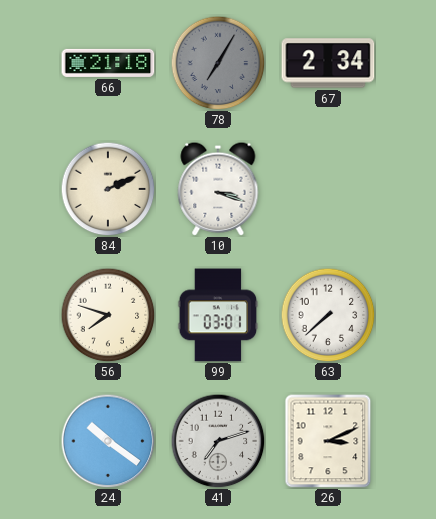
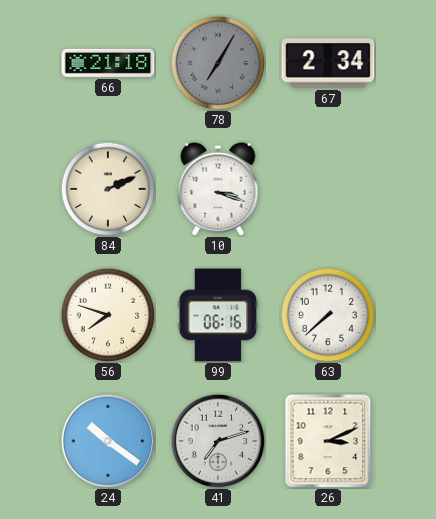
99: 03:01 -> 06:16
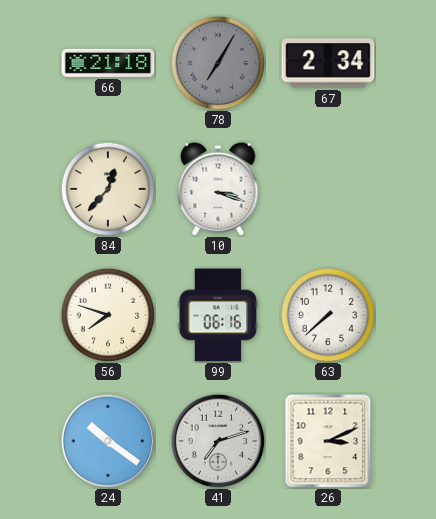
84: 2:11 -> 12:37
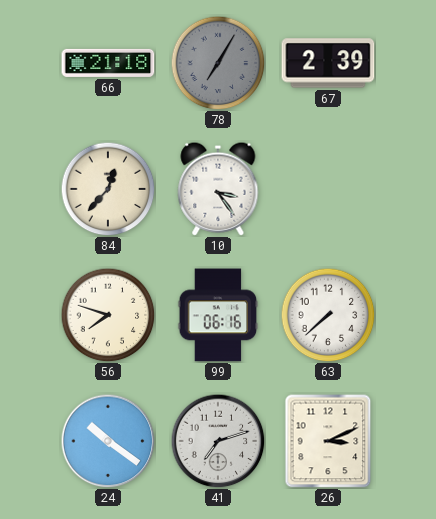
67: 2:34 -> 2:39
10: 3:18 -> 3:24
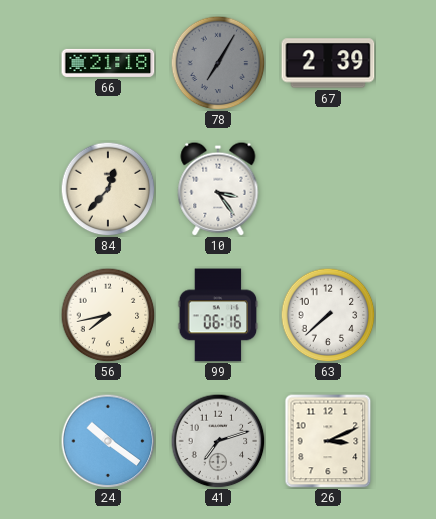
56: 7:48 -> 7:43
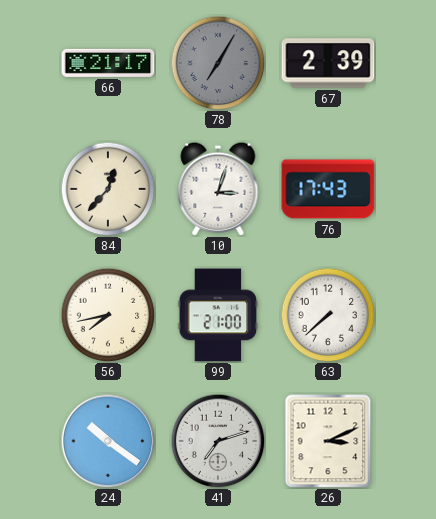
66: 21:18 -> 21:17
10: 3:24 -> 3:03
76: none -> 17:43
99: 06:16 -> 21:00
